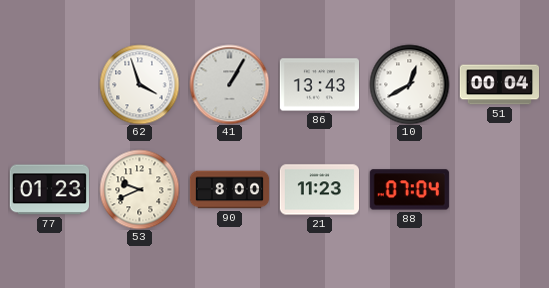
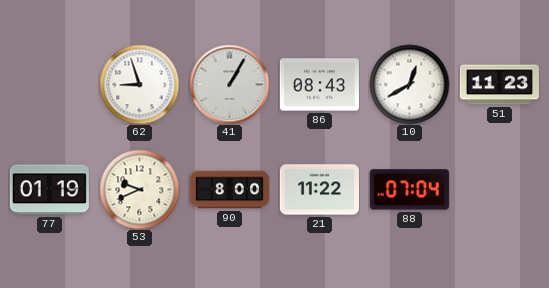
62: 3:57 -> 8:57
86: 13:43 -> 08:43
51: 00:04 -> 11:23
77: 01:23 -> 01:19
21: 11:23 -> 11:22
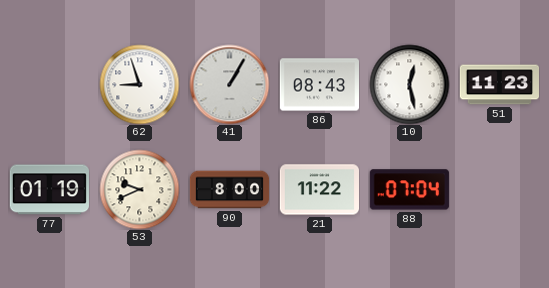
10: 12:40 -> 12:28
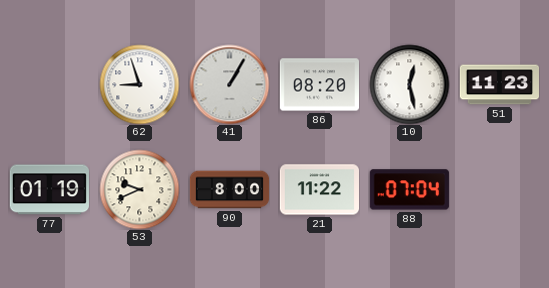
86: 08:43 -> 08:20
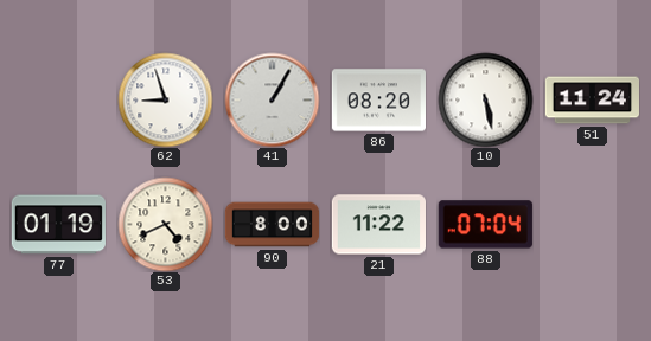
10: 12:28 -> 5:28
51: 11:23 -> 11:24
53: 9:41 -> 4:41
